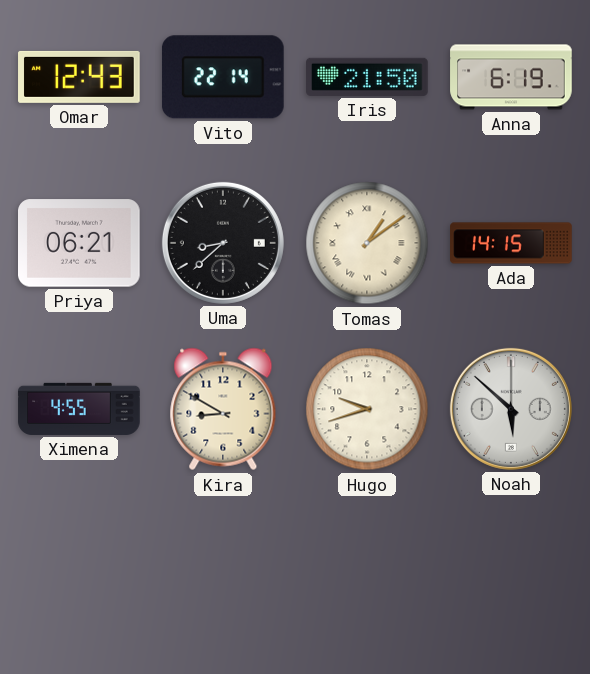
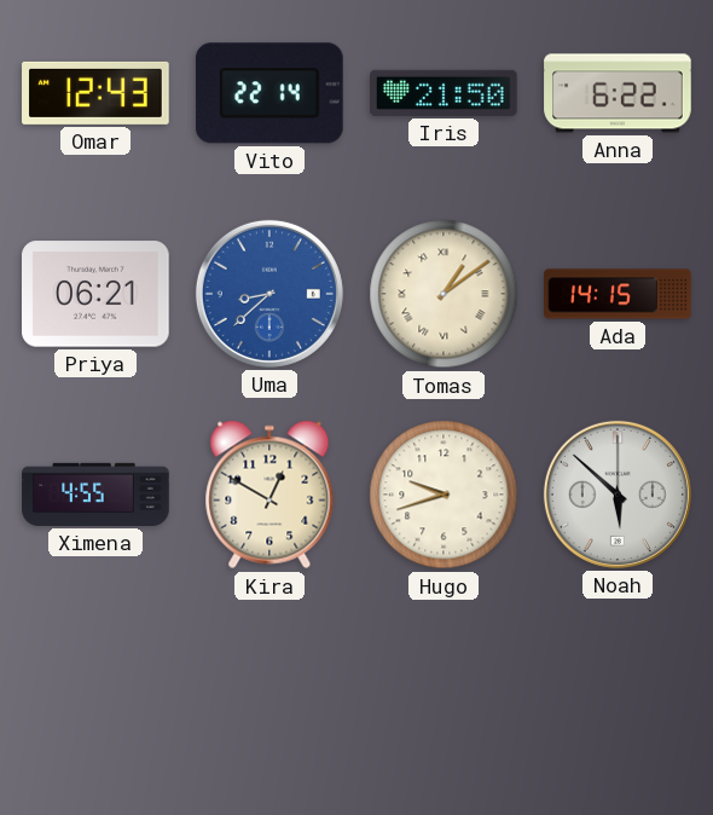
Anna: 6:19 -> 6:22
Uma dial: black -> blue
Kira: 8:50 -> 12:50
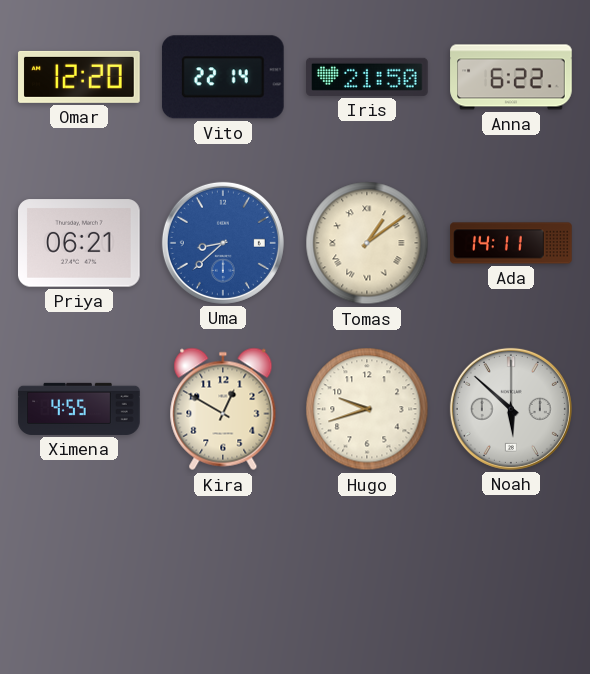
Omar: 12:43 -> 12:20
Ada: 14:15 -> 14:11
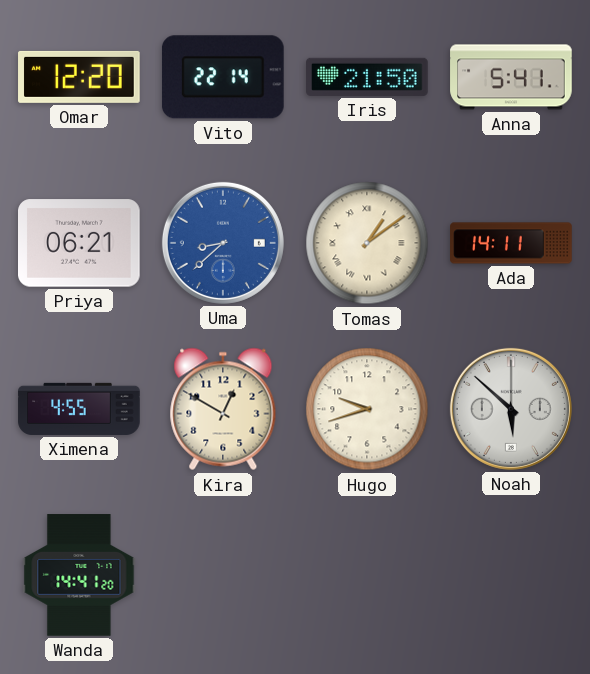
Anna: 6:22 -> 5:41
Wanda: none -> 14:41
